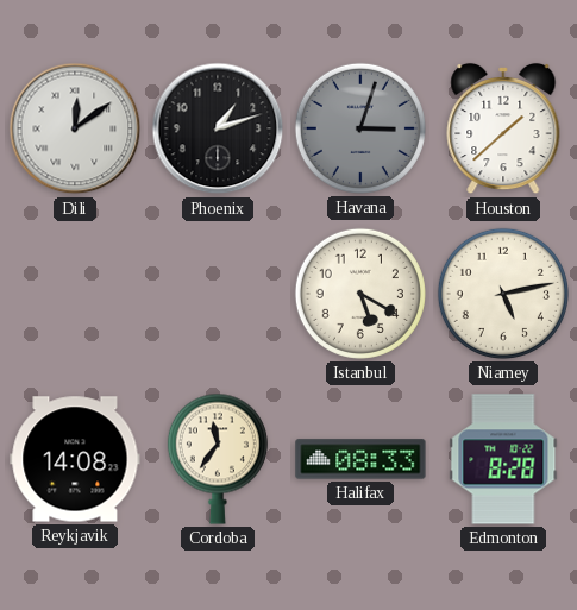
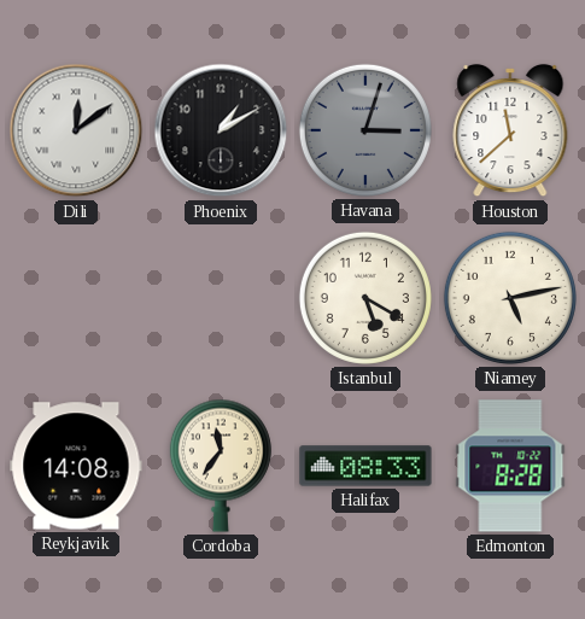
Phoenix: 1:12 -> 1:10
Houston: 1:38 -> 11:38
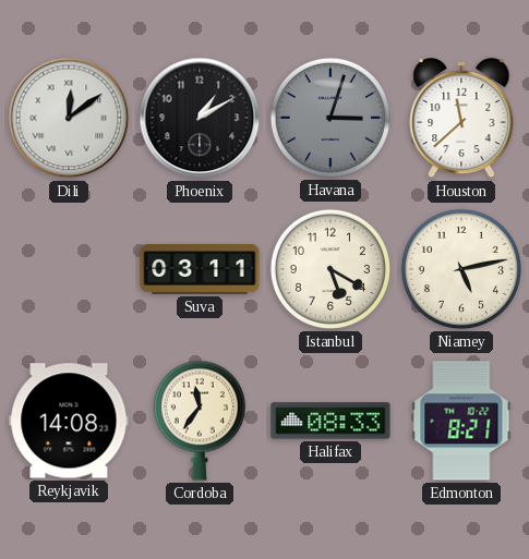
Suva: none -> 03:11
Edmonton: 8:28 -> 8:21
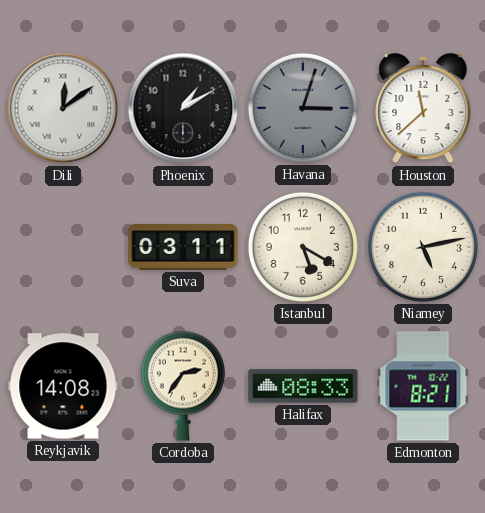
Cordoba: 11:36 -> 2:36
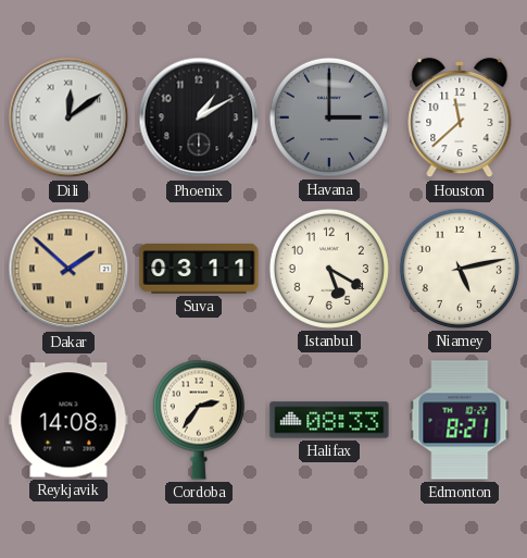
Havana: 3:03 -> 3:00
Dakar: none -> 1:52
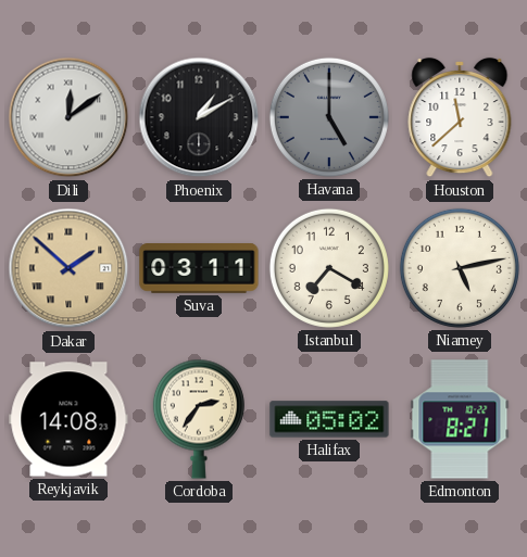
Havana: 3:00 -> 5:00
Istanbul: 5:20 -> 7:20
Halifax: 08:33 -> 05:02
